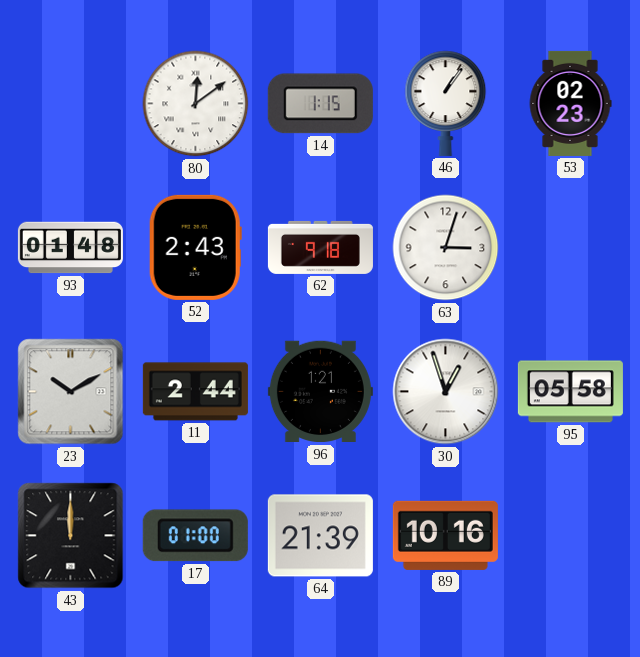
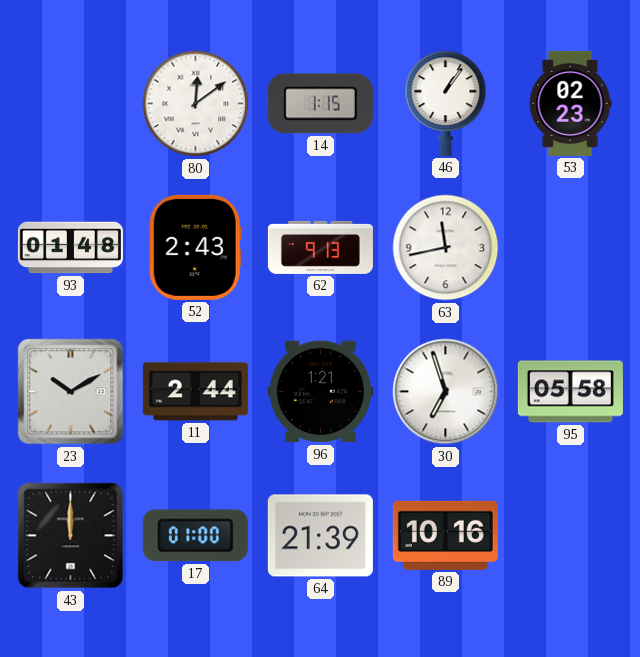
62: 9:18 -> 9:13
63: 3:03 -> 11:43
30: 12:57 -> 6:57
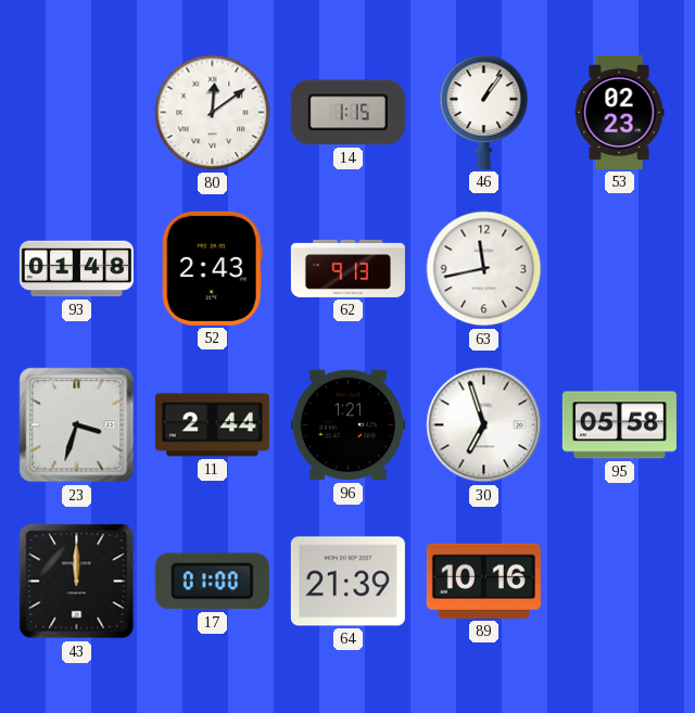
23: 10:10 -> 3:33
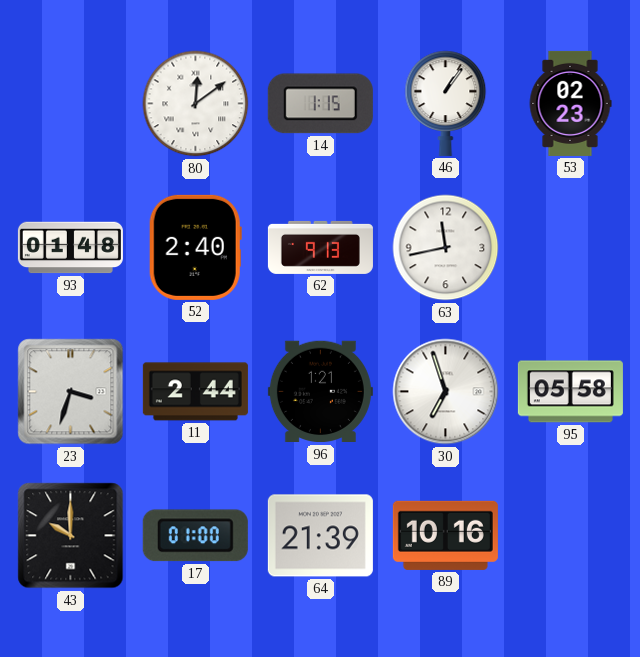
52: 2:43 -> 2:40
43: 12:00 -> 10:00
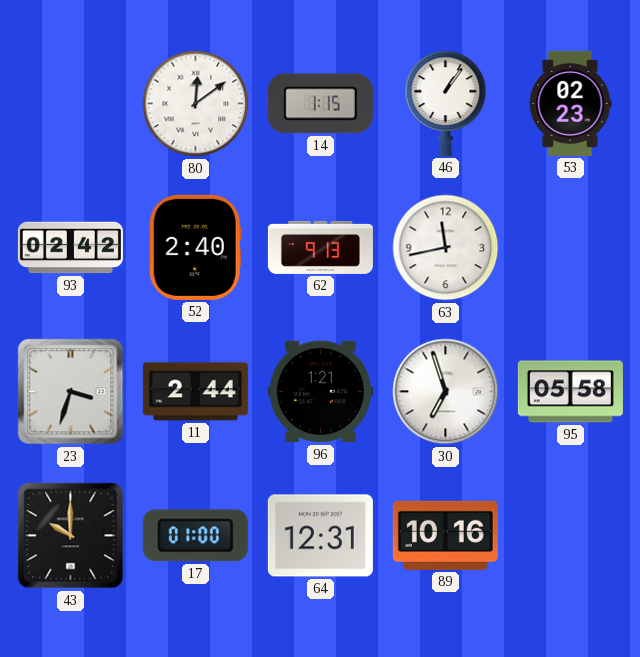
93: 01:48 -> 02:42
64: 21:39 -> 12:31
